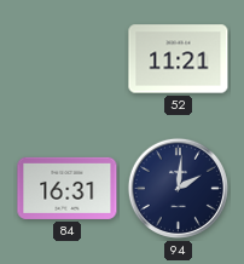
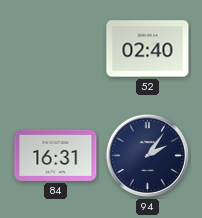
52: 11:21 -> 02:40
94: 2:01 -> 2:06
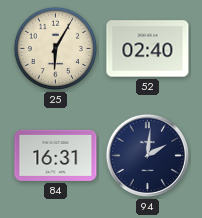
25: none -> 6:05
94: 2:06 -> 2:01
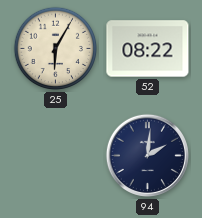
52: 02:40 -> 08:22
84: 16:31 -> none
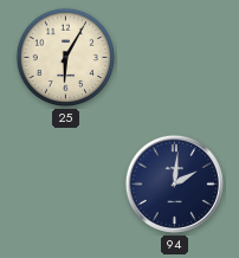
52: 08:22 -> none
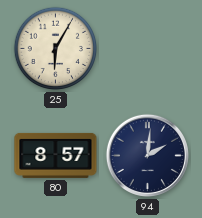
80: none -> 8:57
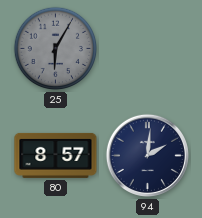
25 dial: cream -> grey
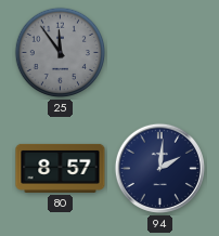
25: 6:05 -> 11:54
